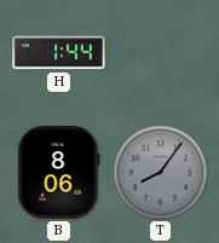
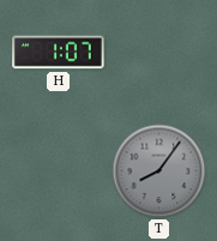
H: 1:44 -> 1:07
B: 8:06 -> none
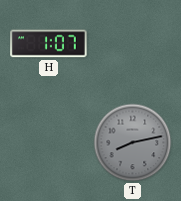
T: 8:06 -> 8:13
